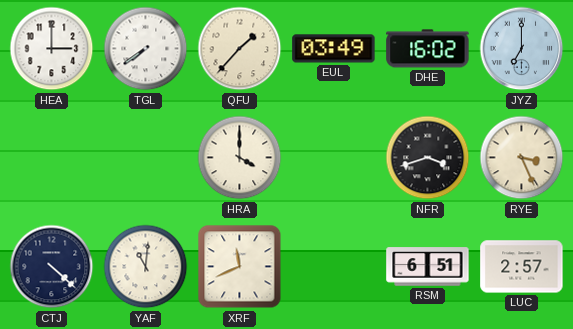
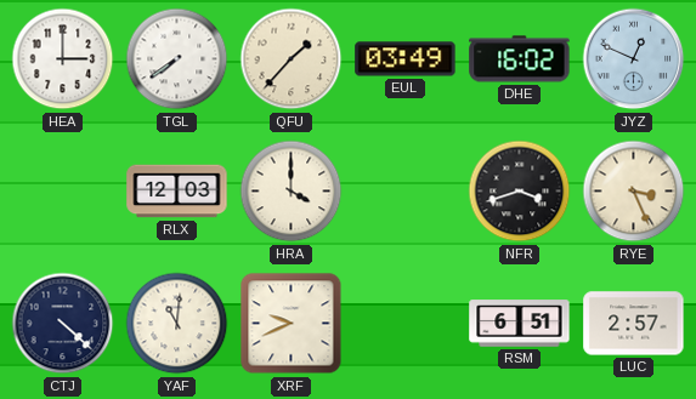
JYZ: 7:00 -> 12:49
RLX: none -> 12:03
XRF: 11:41 -> 9:41
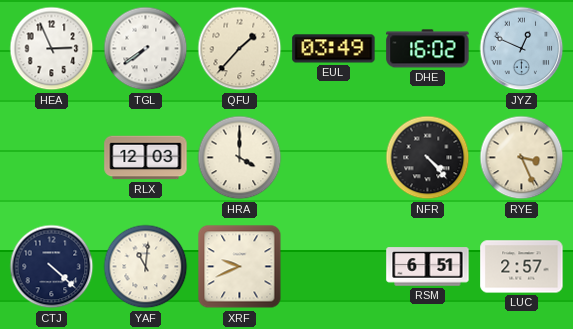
HEA: 3:00 -> 2:56
NFR: 3:42 -> 4:23
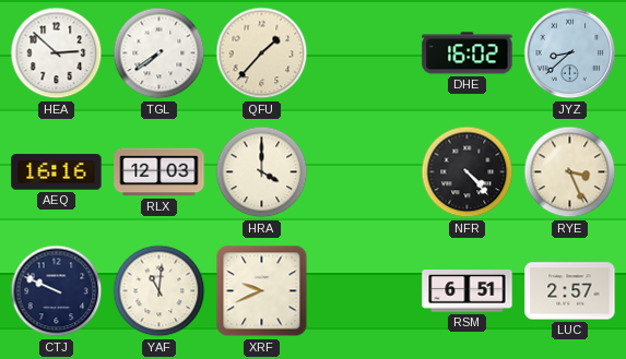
HEA: 2:56 -> 2:52
EUL: 03:49 -> none
JYZ: 12:49 -> 8:38
AEQ: none -> 16:16
CTJ: 4:22 -> 9:49
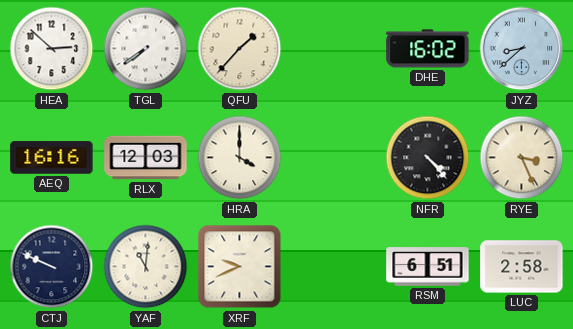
LUC: 2:57 -> 2:58
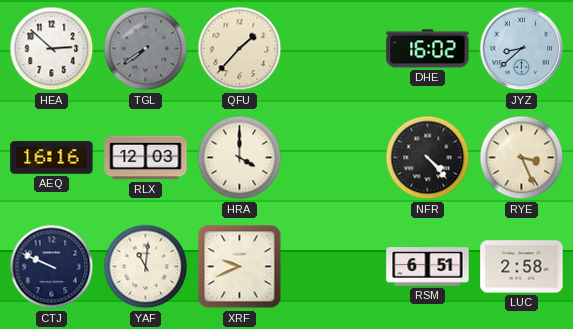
TGL dial: white -> grey
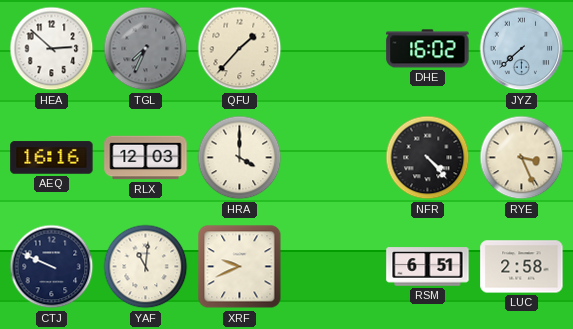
TGL: 7:39 -> 7:34
JYZ: 8:38 -> 7:38
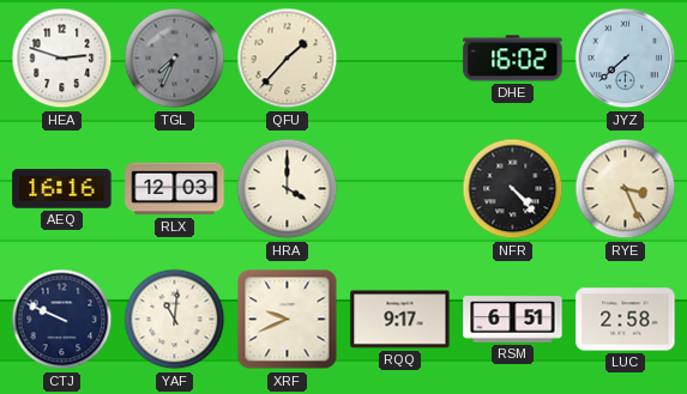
HEA: 2:52 -> 2:48
RQQ: none -> 9:17
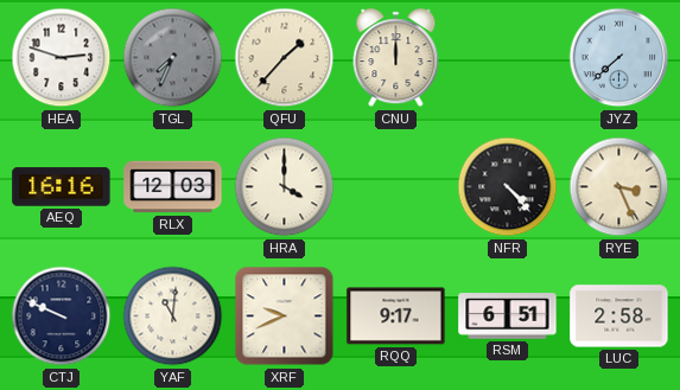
CNU: none -> 12:00
DHE: 16:02 -> none
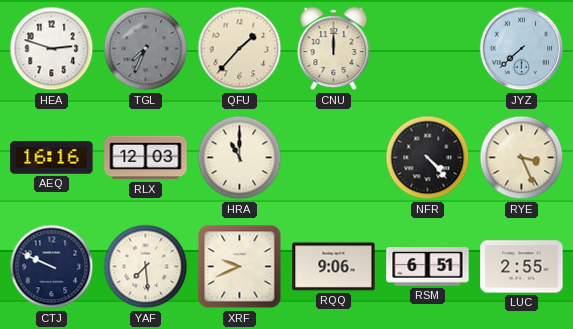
HRA: 4:00 -> 11:00
YAF: 11:01 -> 7:29
RQQ: 9:17 -> 9:06
LUC: 2:58 -> 2:55
